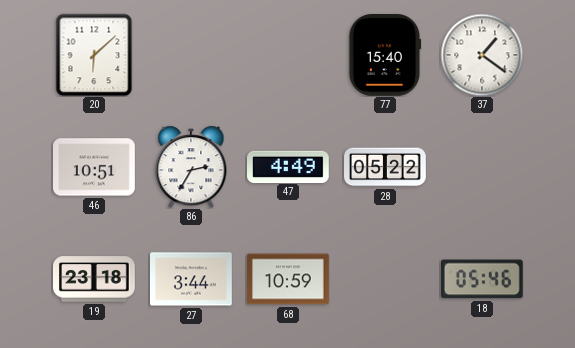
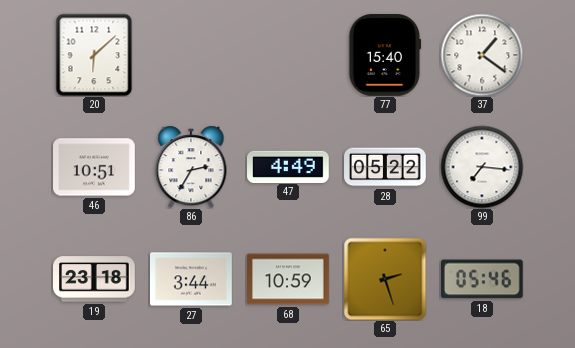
99: none -> 7:16
65: none -> 2:27
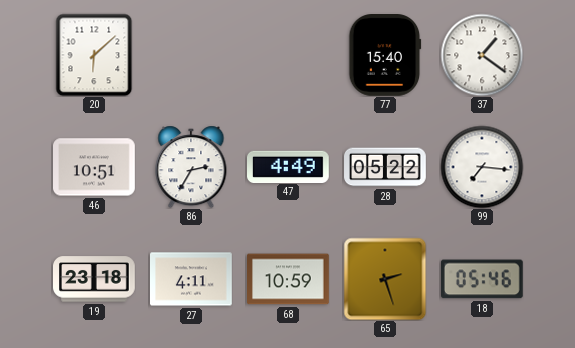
27: 3:44 -> 4:11
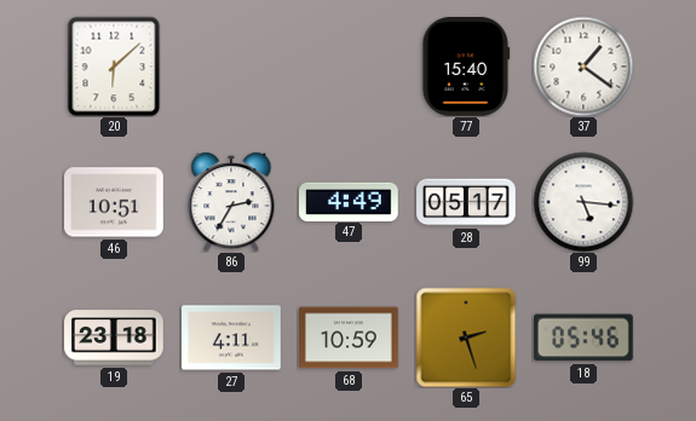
28: 05:22 -> 05:17
99: 7:16 -> 5:16
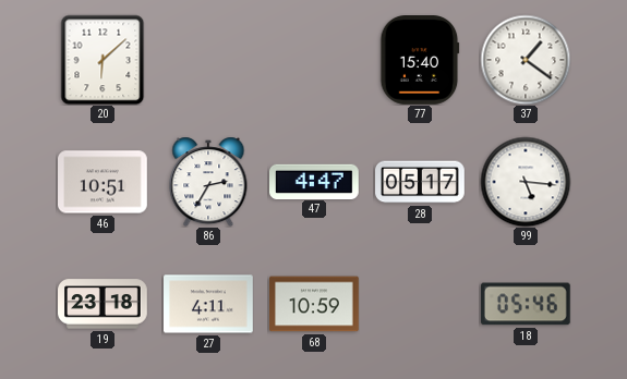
47: 4:49 -> 4:47
65: 2:27 -> none
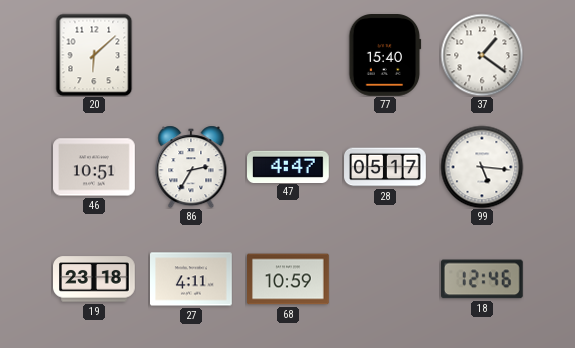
18: 05:46 -> 12:46
